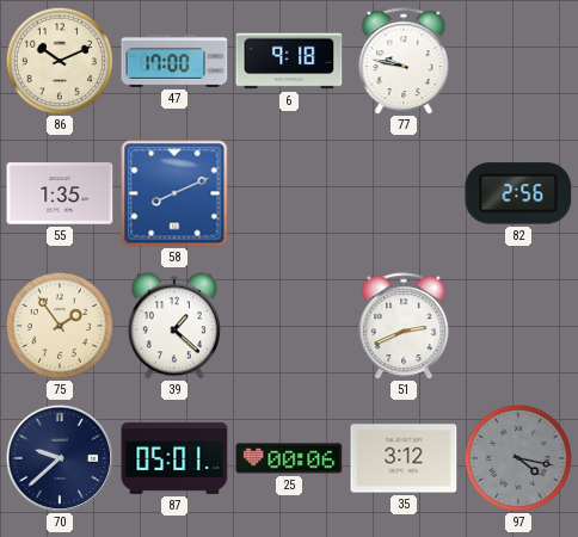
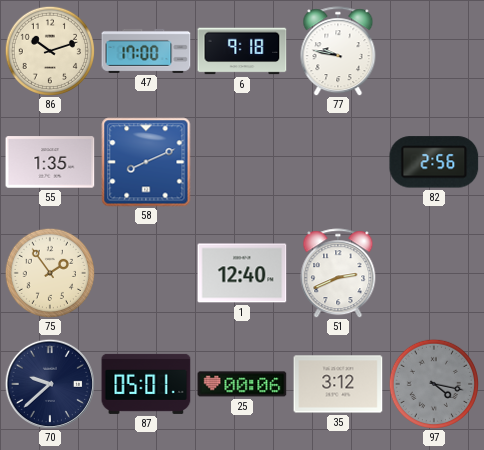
86: 10:11 -> 10:12
39: 1:22 -> none
1: none -> 12:40
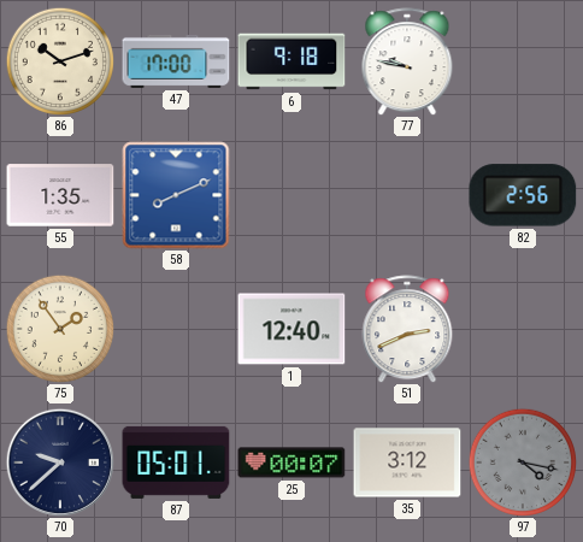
25: 00:06 -> 00:07
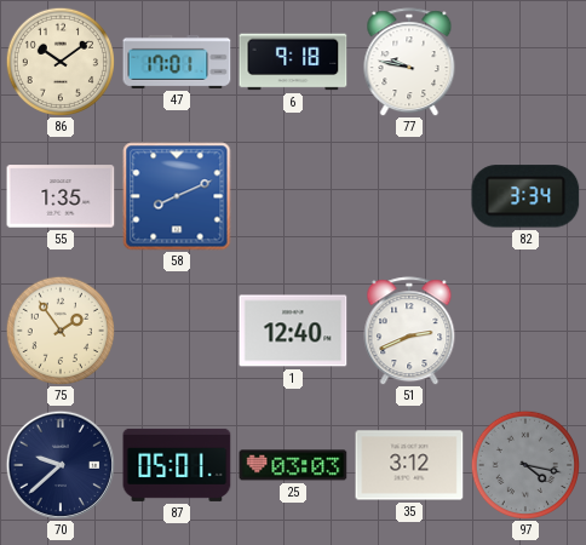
86: 10:12 -> 10:09
47: 17:00 -> 17:01
82: 2:56 -> 3:34
25: 00:07 -> 03:03
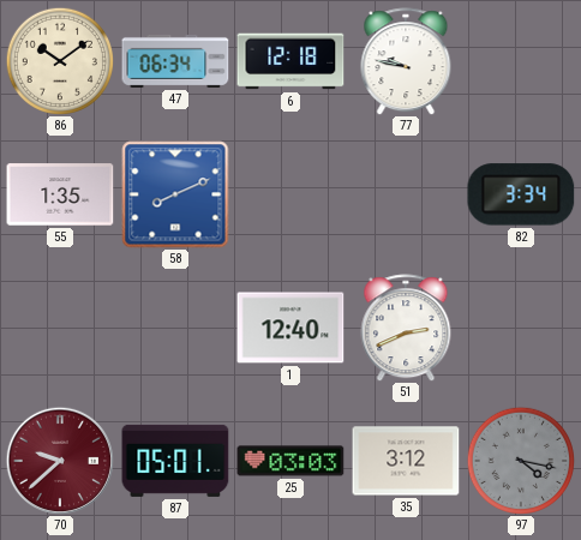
47: 17:01 -> 06:34
6: 9:18 -> 12:18
75: 1:54 -> none
70 dial: navy -> burgundy
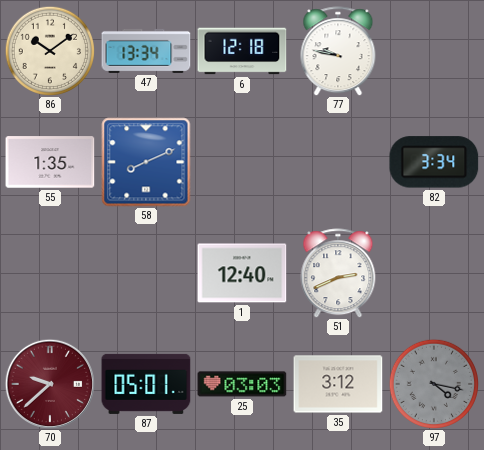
47: 06:34 -> 13:34
